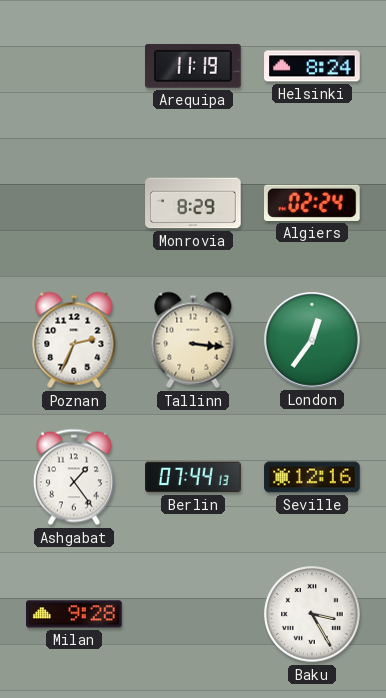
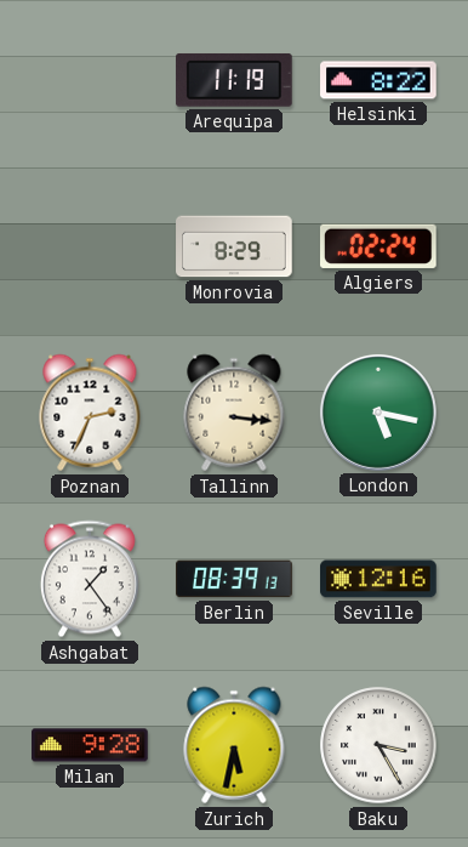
Helsinki: 8:24 -> 8:22
London: 12:36 -> 5:17
Berlin: 07:44 -> 08:39
Zurich: none -> 5:32
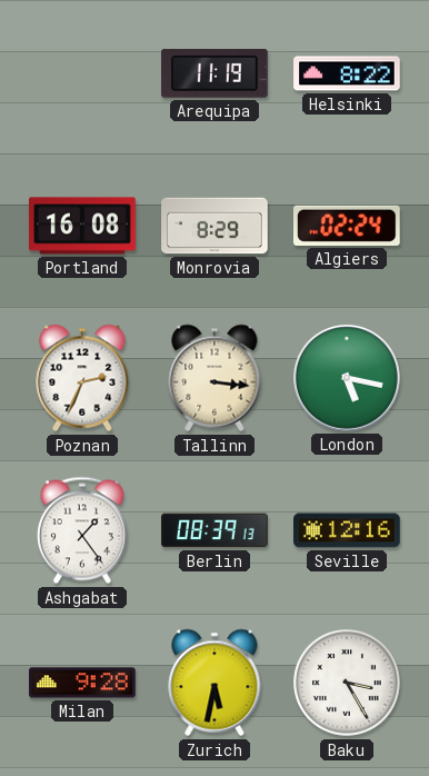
Portland: none -> 16:08
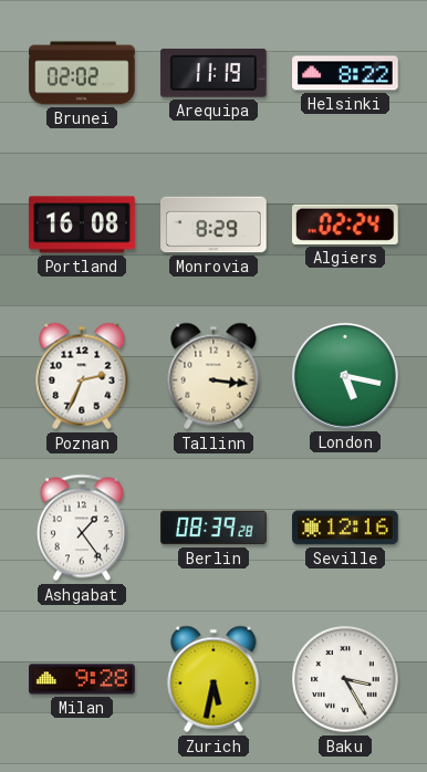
Brunei: none -> 02:02
Berlin: 08:39:13 -> 08:39:28
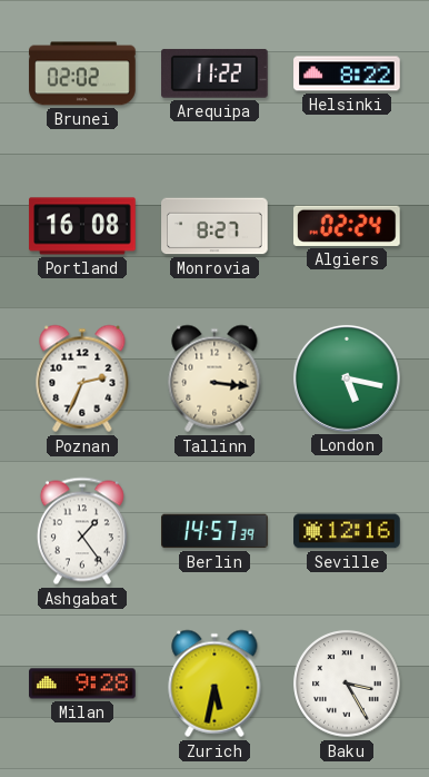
Arequipa: 11:19 -> 11:22
Monrovia: 8:29 -> 8:27
Berlin: 08:39 -> 14:57
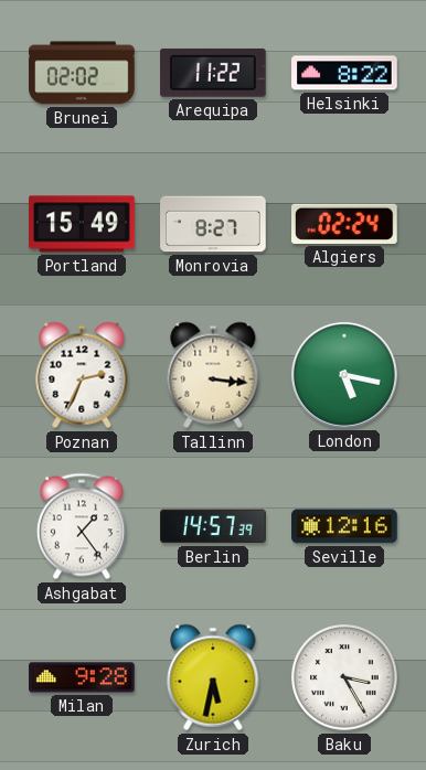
Portland: 16:08 -> 15:49
